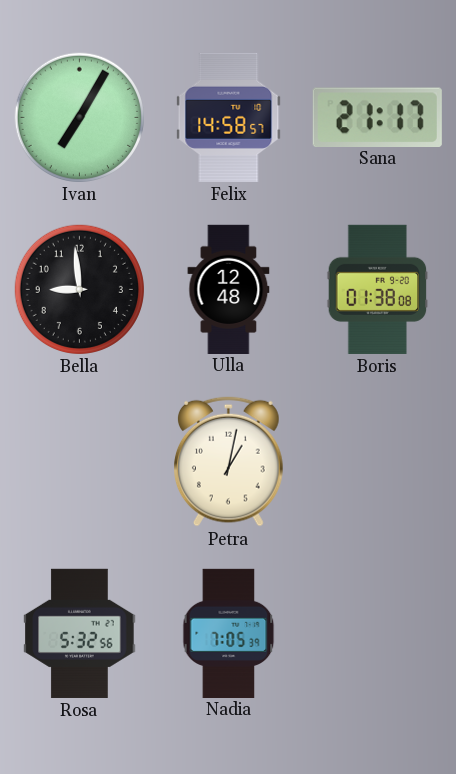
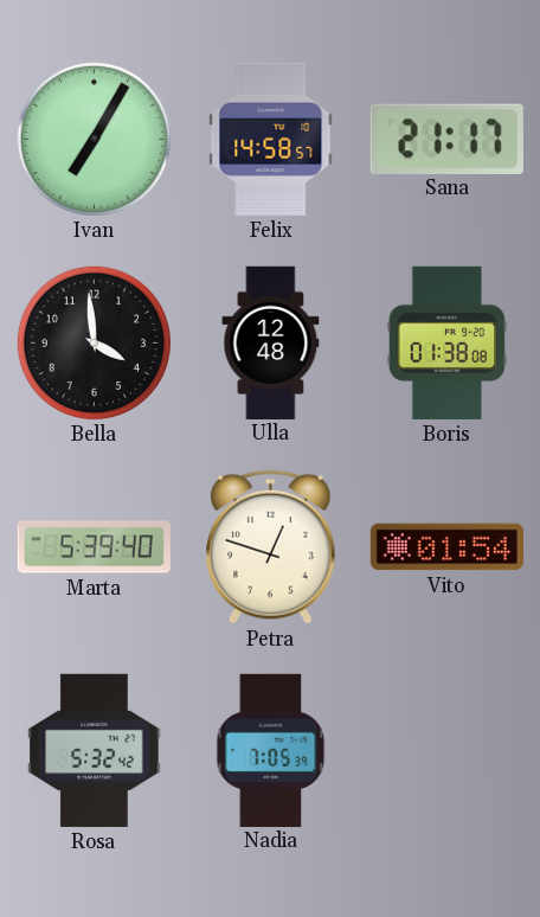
Bella: 8:59 -> 3:59
Marta: none -> 5:39
Petra: 1:02 -> 12:48
Vito: none -> 01:54
Rosa: 5:32:56 -> 5:32:42
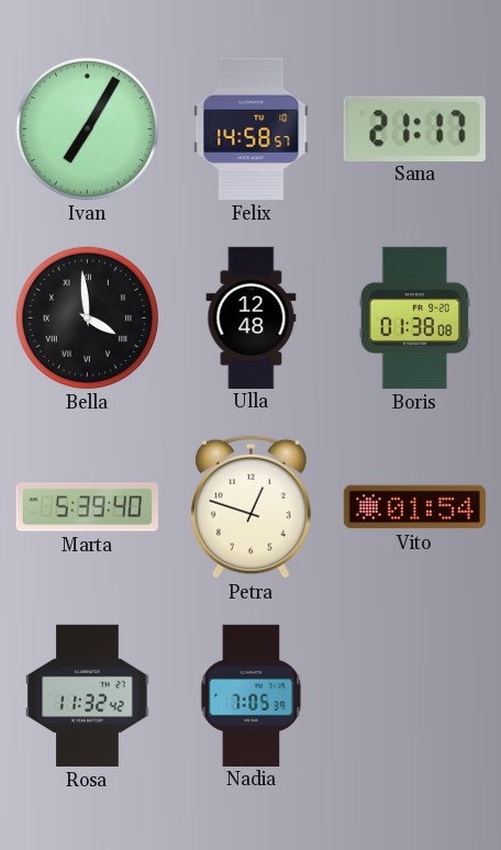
Bella numerals: Arabic -> Roman
Rosa: 5:32 -> 11:32
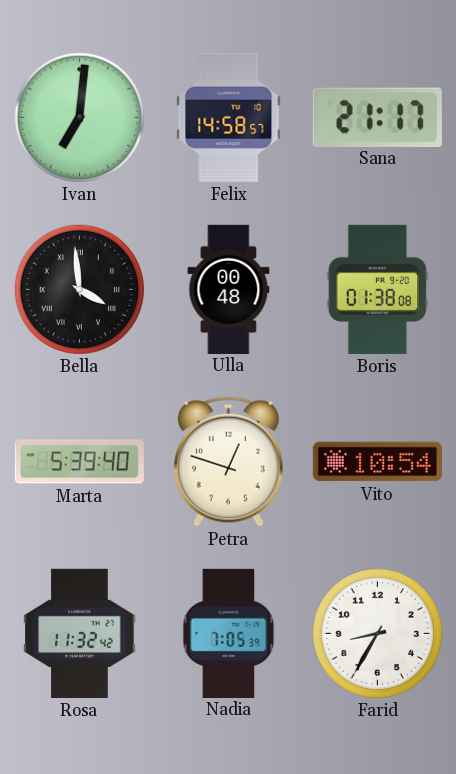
Ivan: 7:05 -> 7:01
Ulla: 12:48 -> 00:48
Vito: 01:54 -> 10:54
Farid: none -> 8:35
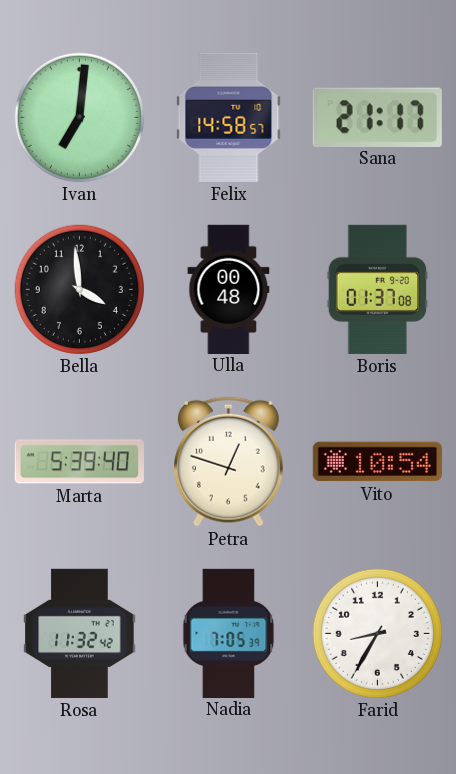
Bella numerals: Roman -> Arabic
Boris: 01:38 -> 01:37
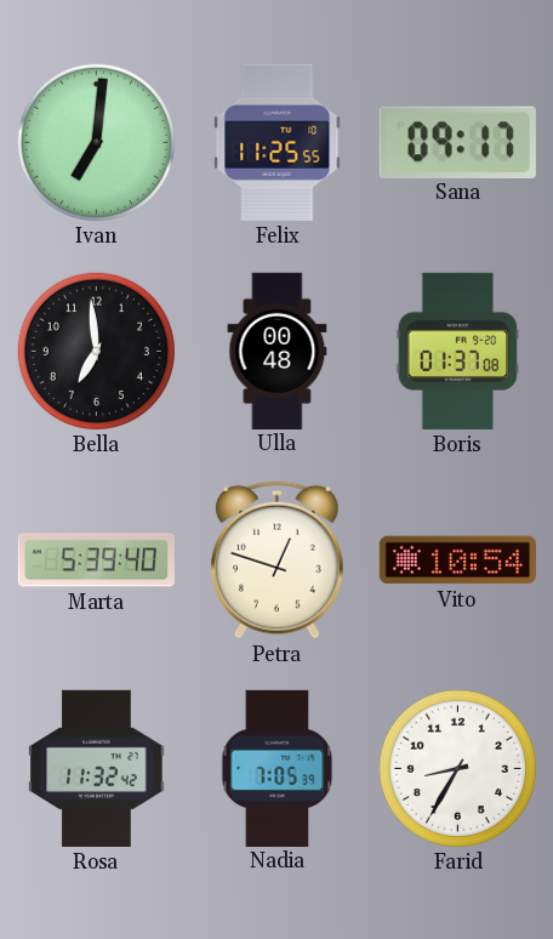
Felix: 14:58 -> 11:25
Sana: 21:17 -> 09:17
Bella: 3:59 -> 6:59
